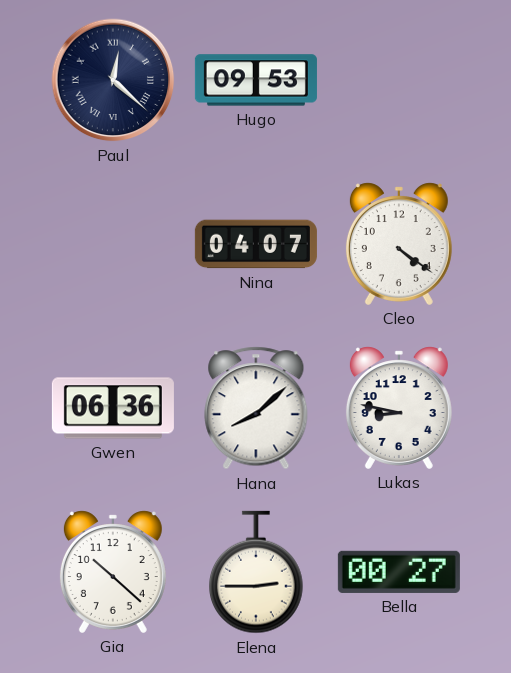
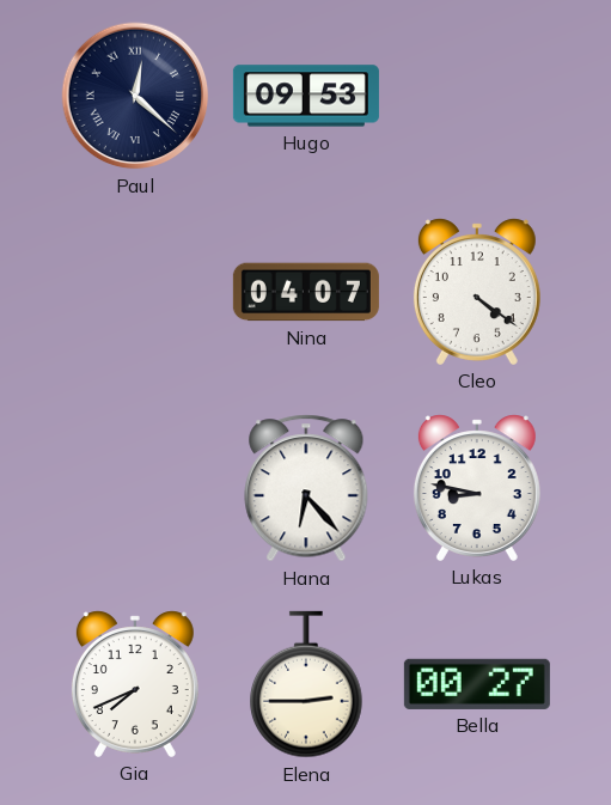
Gwen: 06:36 -> none
Hana: 8:08 -> 6:23
Gia: 10:22 -> 7:41
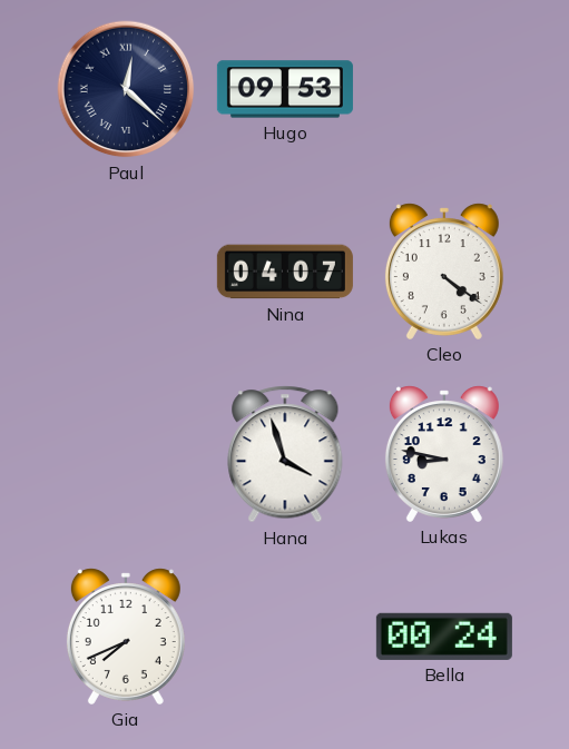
Hana: 6:23 -> 3:57
Elena: 2:45 -> none
Bella: 00:27 -> 00:24
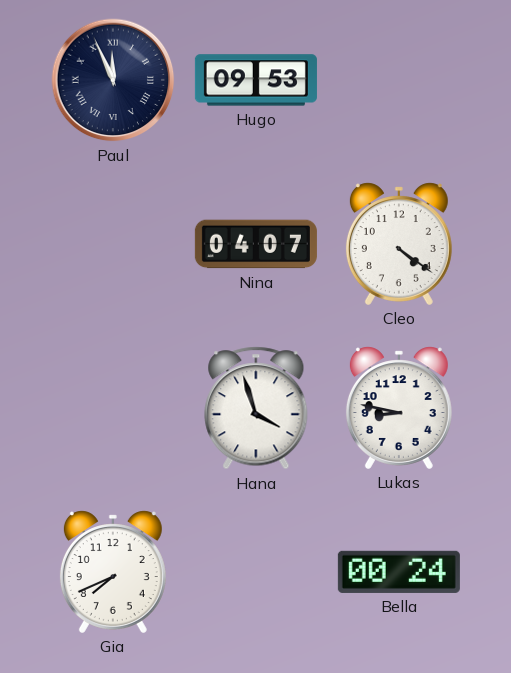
Paul: 12:22 -> 11:56
